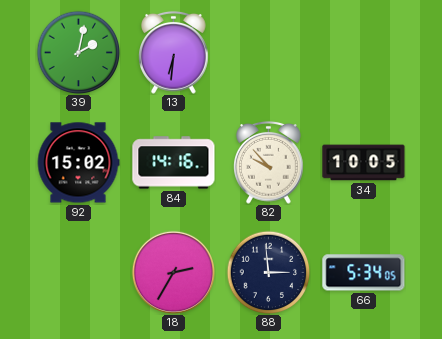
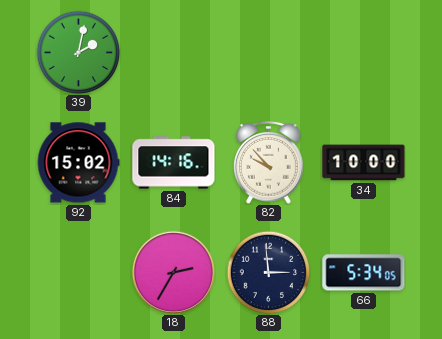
13: 6:31 -> none
34: 10:05 -> 10:00
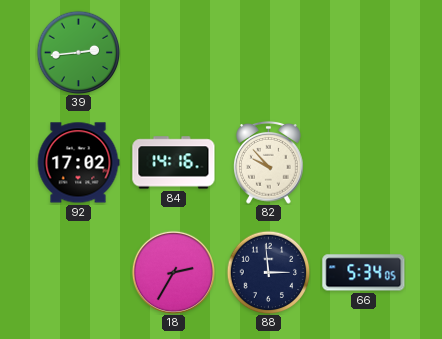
39: 2:02 -> 2:44
92: 15:02 -> 17:02
34: 10:00 -> none
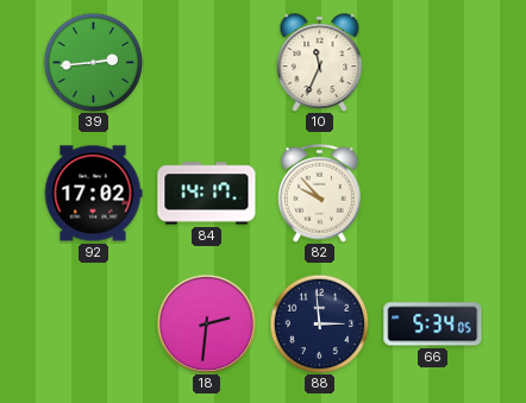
10: none -> 11:34
84: 14:16 -> 14:17
18: 2:35 -> 2:31
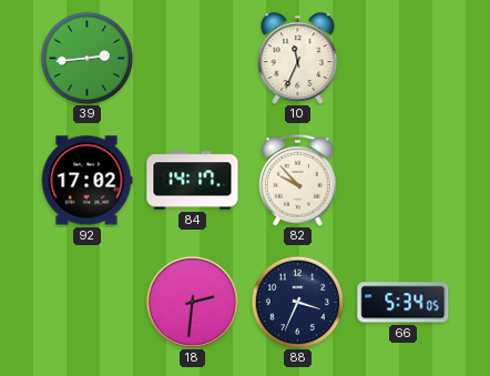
88: 2:59 -> 3:34
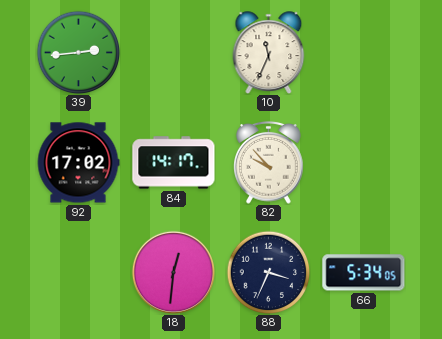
18: 2:31 -> 12:31
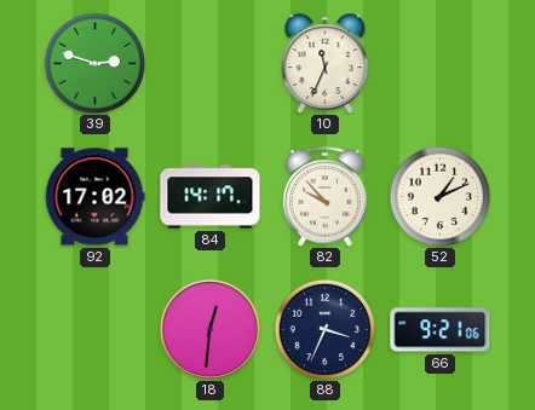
39: 2:44 -> 2:48
52: none -> 1:11
66: 5:34 -> 9:21
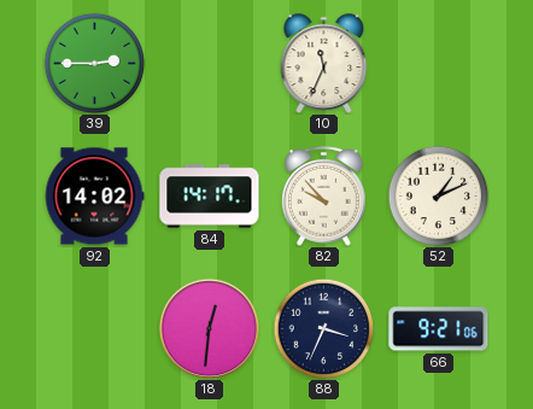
39: 2:48 -> 2:45
92: 17:02 -> 14:02
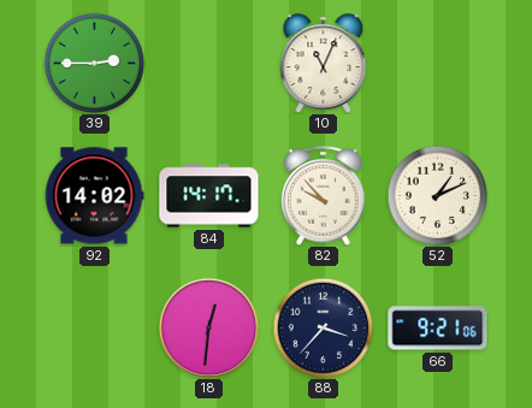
10: 11:34 -> 11:04
88: 3:34 -> 3:37
